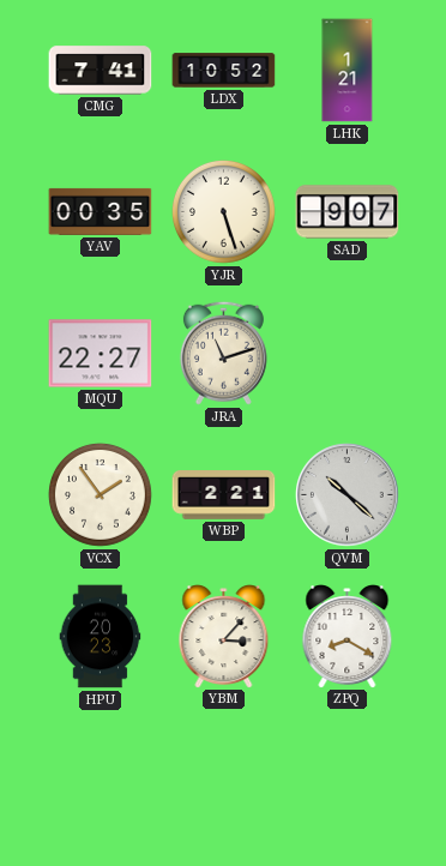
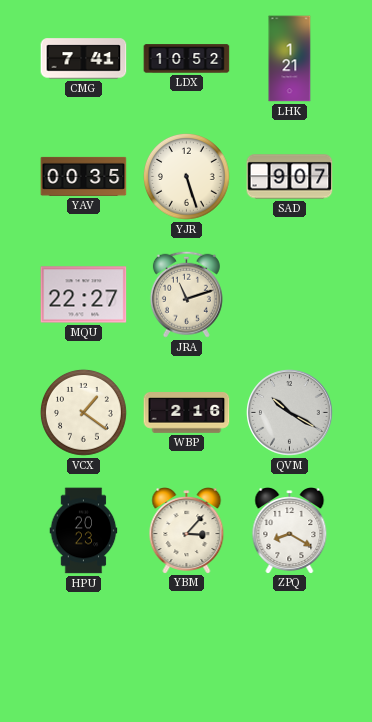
VCX: 1:54 -> 1:21
WBP: 2:21 -> 2:16
QVM: 10:22 -> 10:20
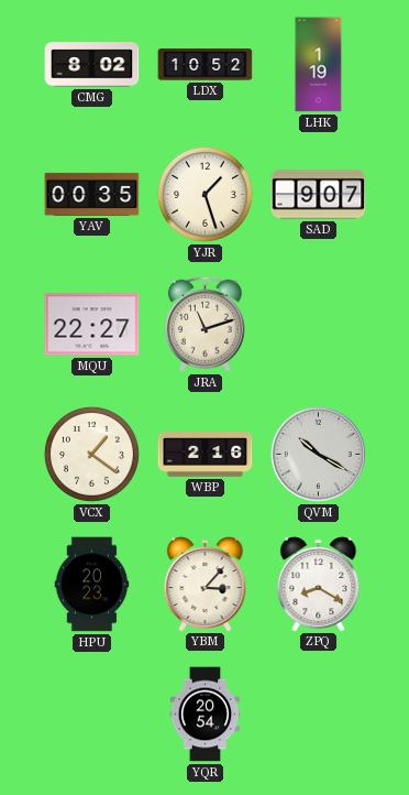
CMG: 7:41 -> 8:02
LHK: 1:21 -> 1:19
YJR: 5:27 -> 1:27
YQR: none -> 20:54
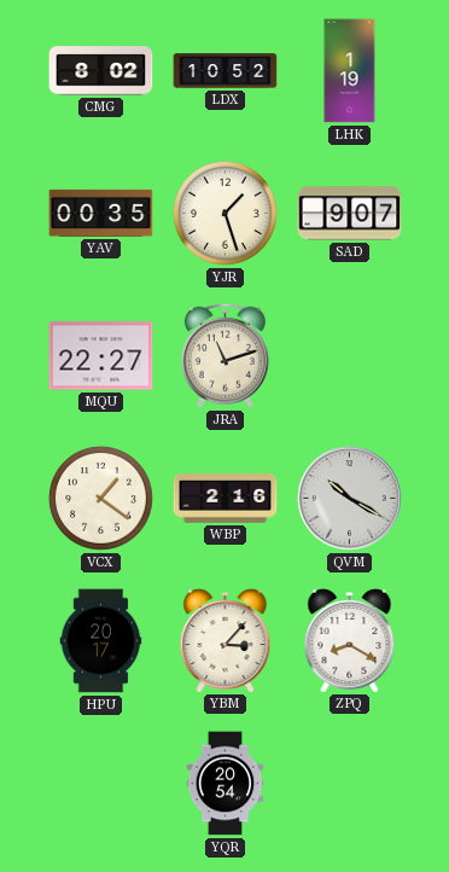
HPU: 20:23 -> 20:17
